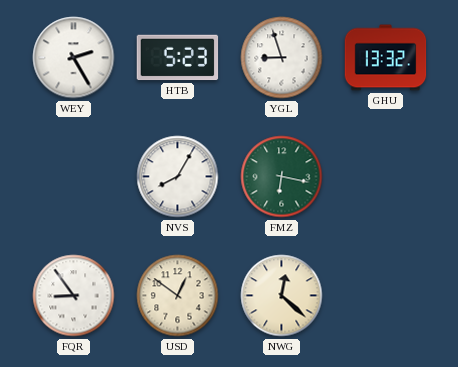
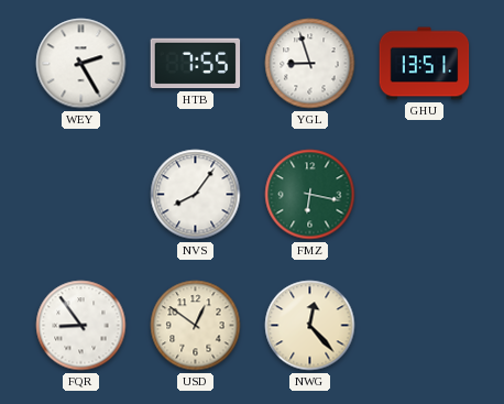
HTB: 5:23 -> 7:55
GHU: 13:32 -> 13:51
NVS: 8:05 -> 8:06
NWG: 12:22 -> 12:23
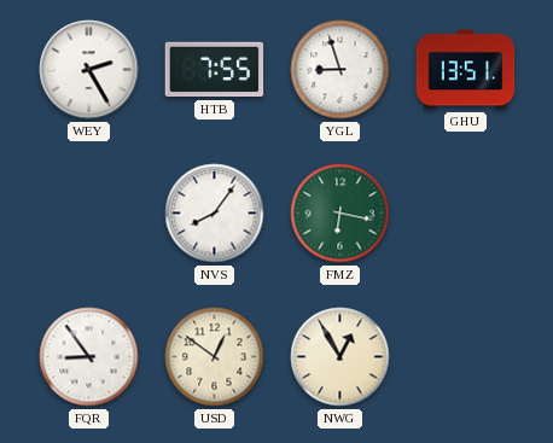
NWG: 12:23 -> 12:55
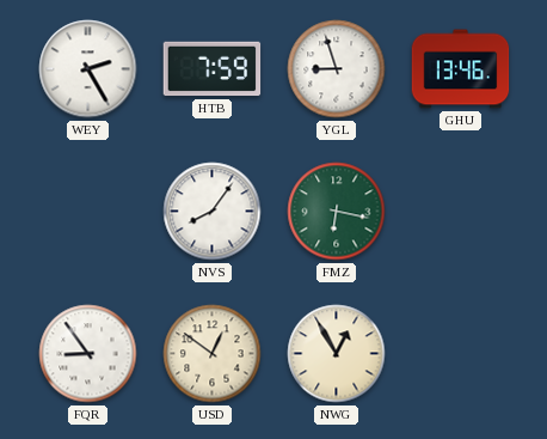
HTB: 7:55 -> 7:59
GHU: 13:51 -> 13:46
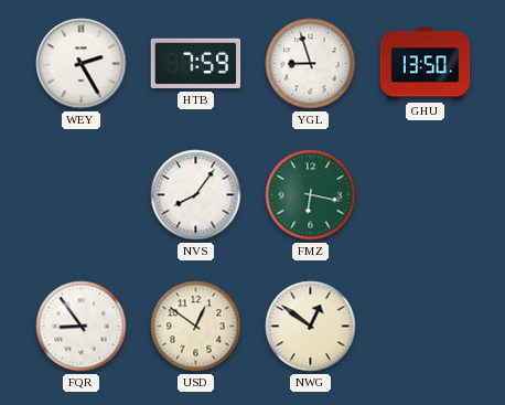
GHU: 13:46 -> 13:50
NWG: 12:55 -> 12:51
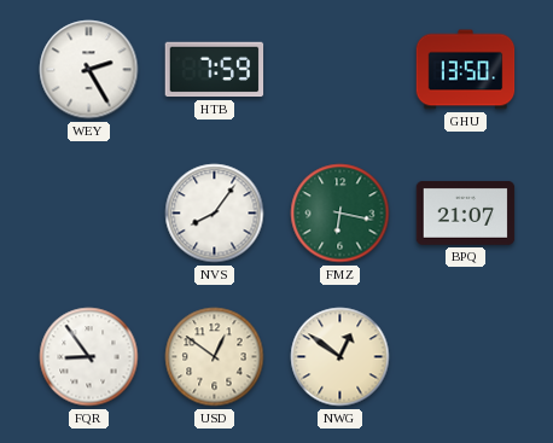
YGL: 8:57 -> none
BPQ: none -> 21:07
